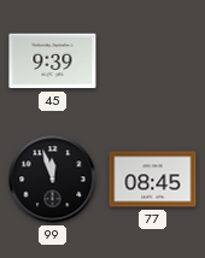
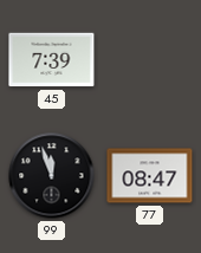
45: 9:39 -> 7:39
77: 08:45 -> 08:47
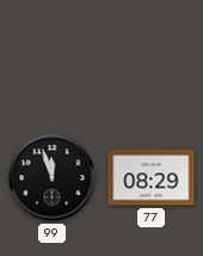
45: 7:39 -> none
77: 08:47 -> 08:29
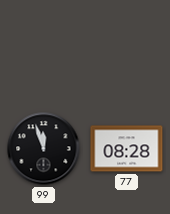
77: 08:29 -> 08:28
